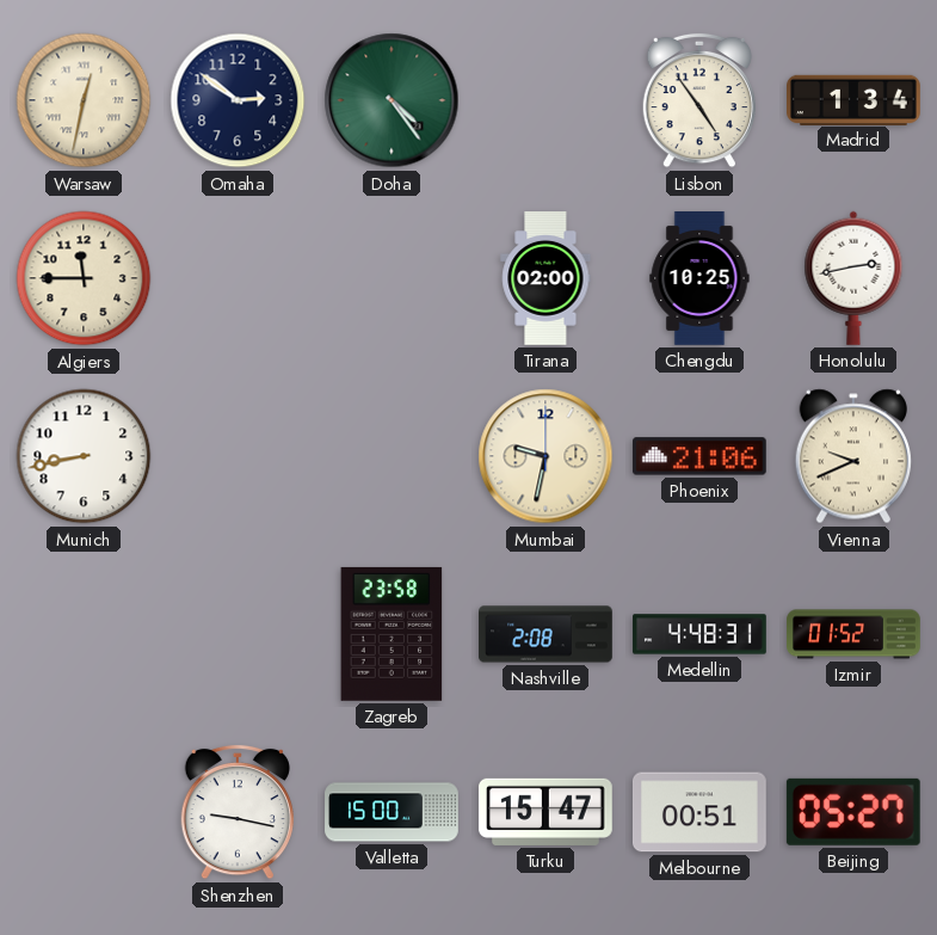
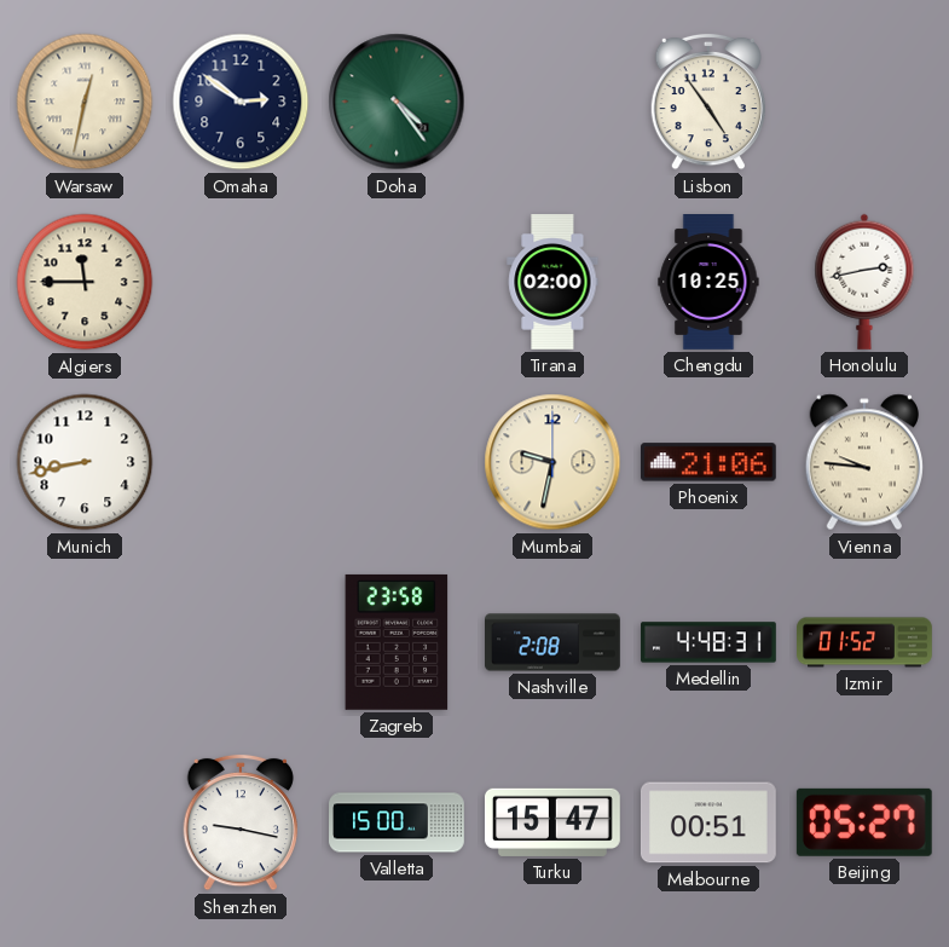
Madrid: 1:34 -> none
Vienna: 9:41 -> 9:46
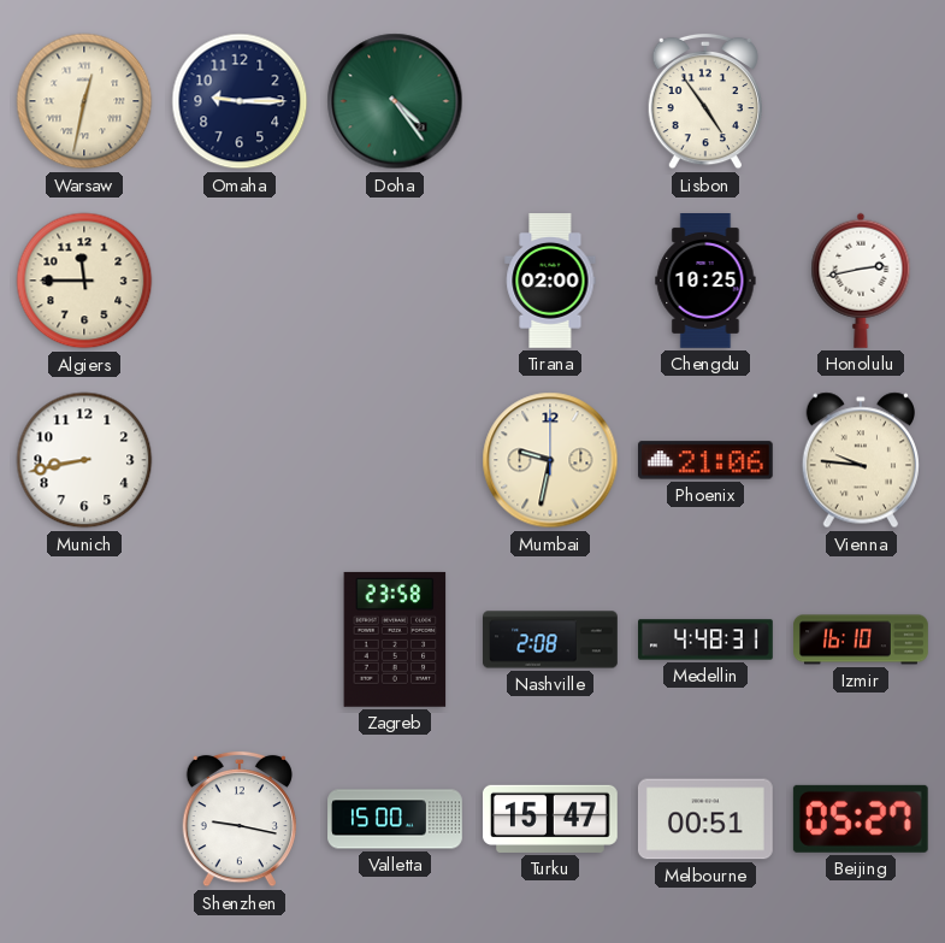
Omaha: 2:51 -> 9:15
Izmir: 01:52 -> 16:10
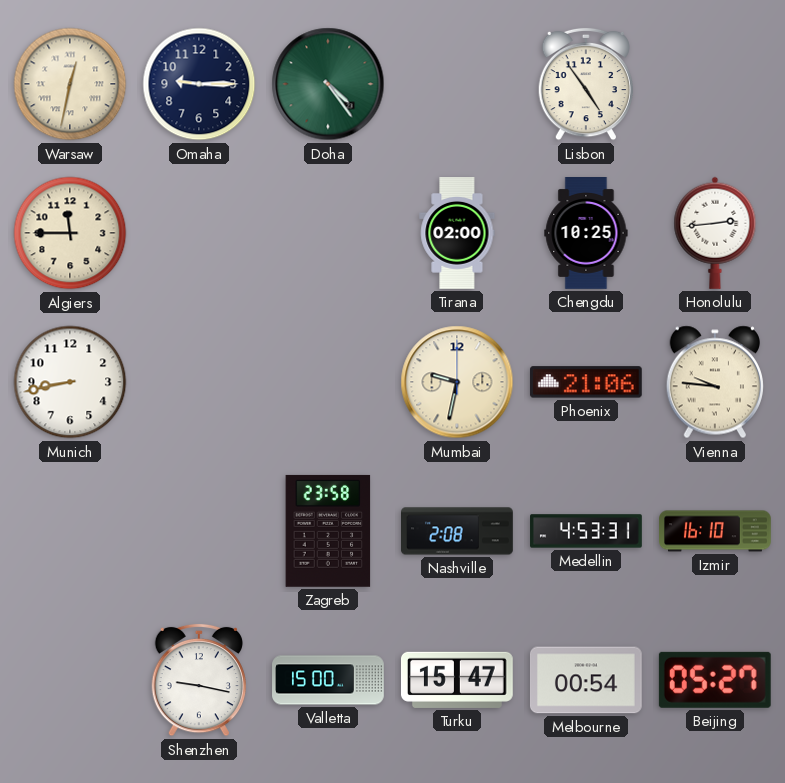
Honolulu: 2:43 -> 2:44
Medellin: 4:48 -> 4:53
Melbourne: 00:51 -> 00:54
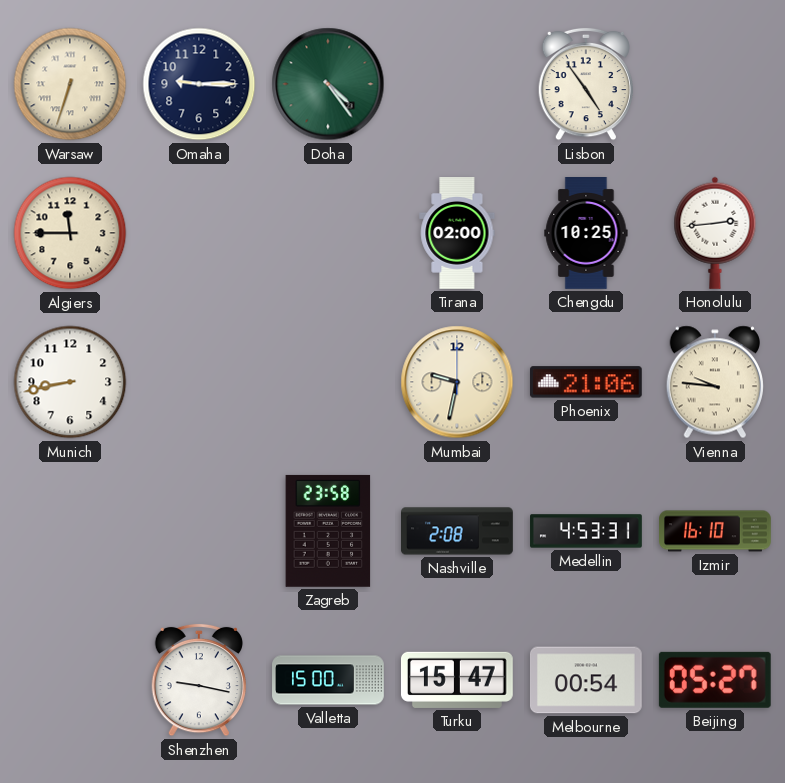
Warsaw: 12:32 -> 6:33
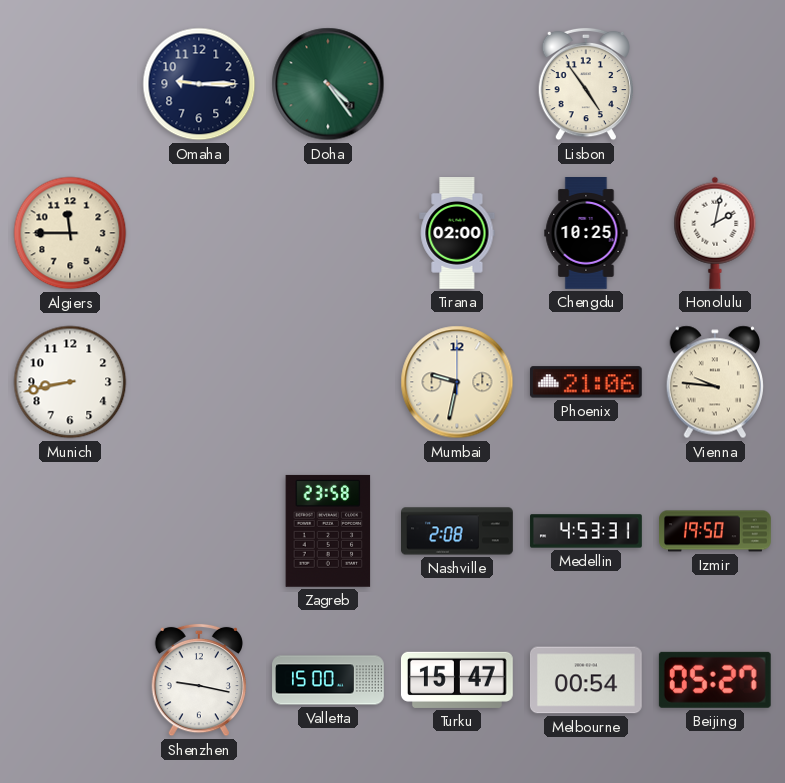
Warsaw: 6:33 -> none
Honolulu: 2:44 -> 2:02
Izmir: 16:10 -> 19:50
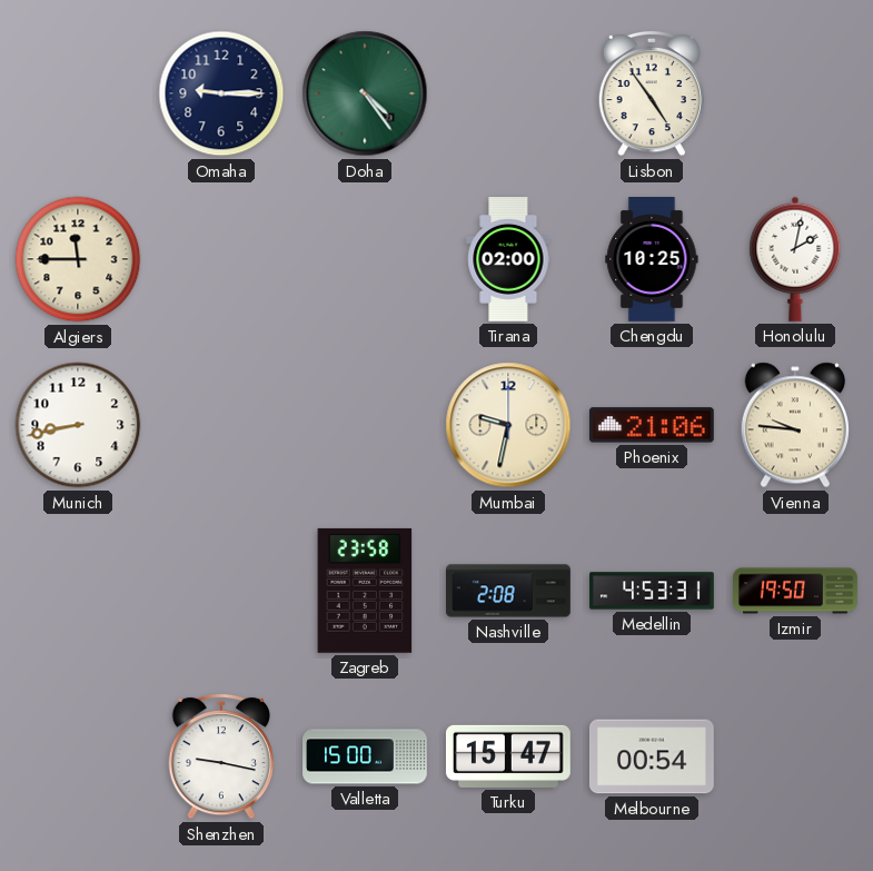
Beijing: 05:27 -> none
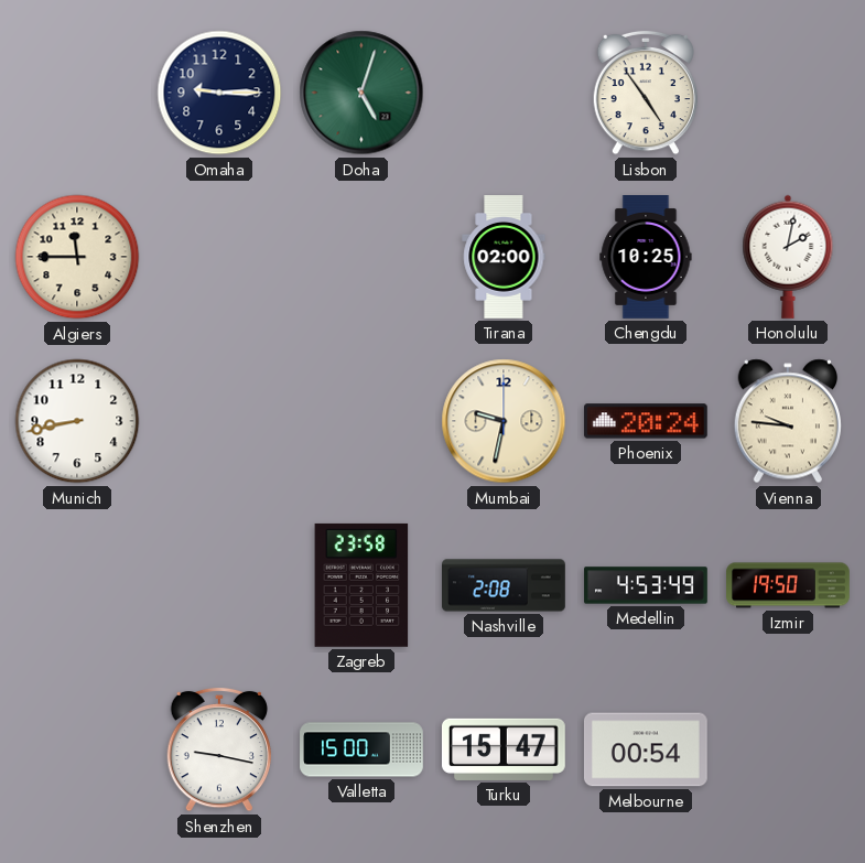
Doha: 4:24 -> 5:03
Phoenix: 21:06 -> 20:24
Medellin: 4:53:31 -> 4:53:49
